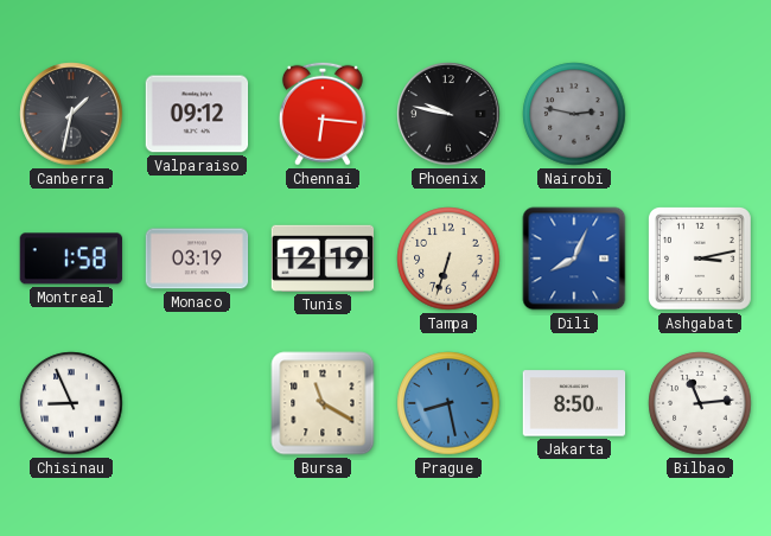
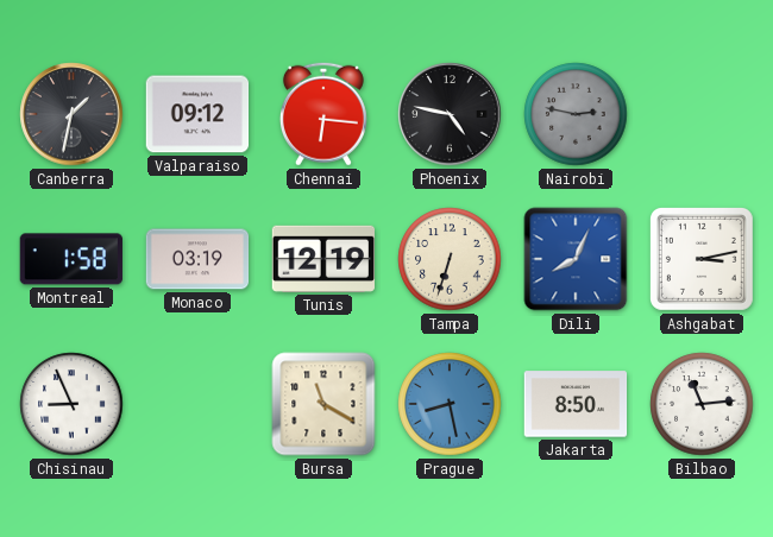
Phoenix: 9:47 -> 4:47
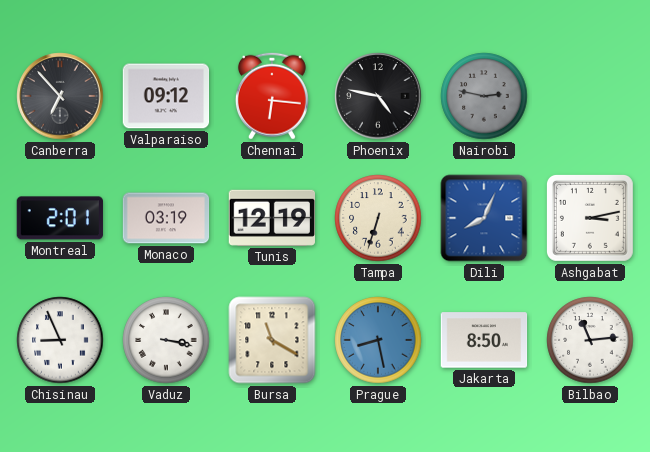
Canberra: 1:32 -> 6:53
Montreal: 1:58 -> 2:01
Vaduz: none -> 3:17
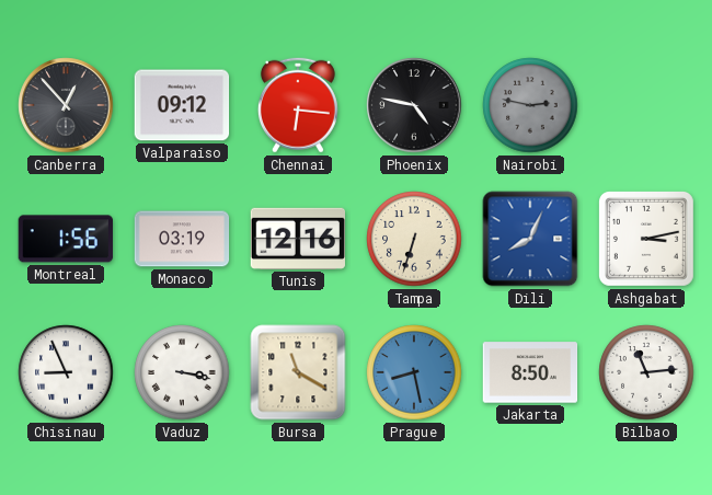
Canberra: 6:53 -> 12:53
Montreal: 2:01 -> 1:56
Tunis: 12:19 -> 12:16
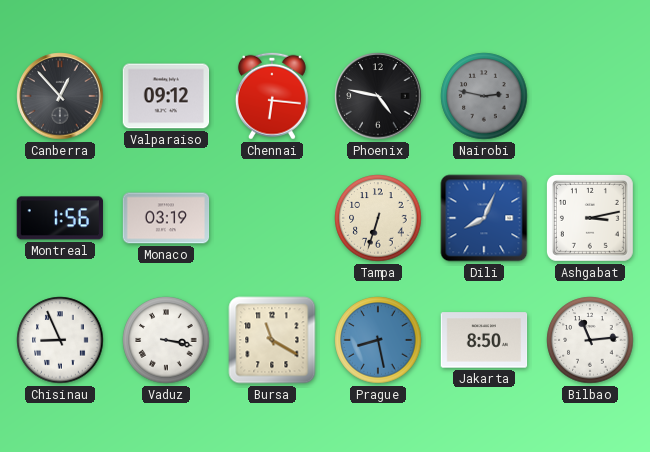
Tunis: 12:16 -> none
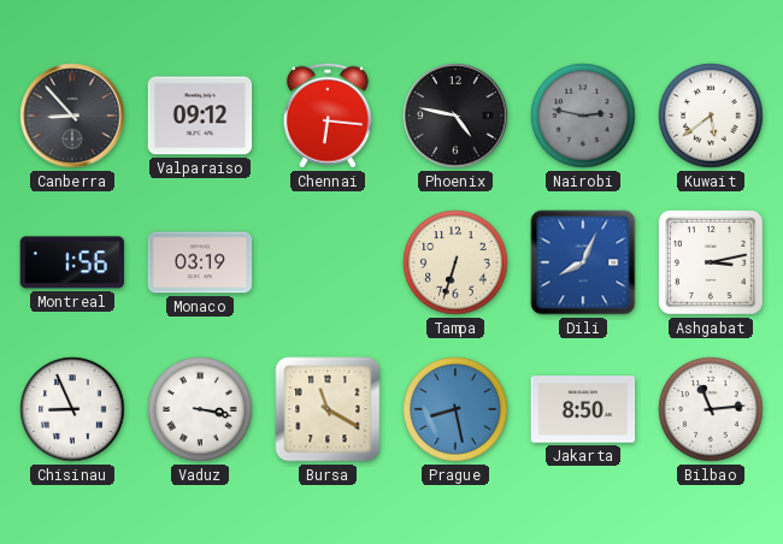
Canberra: 12:53 -> 8:53
Kuwait: none -> 5:39
